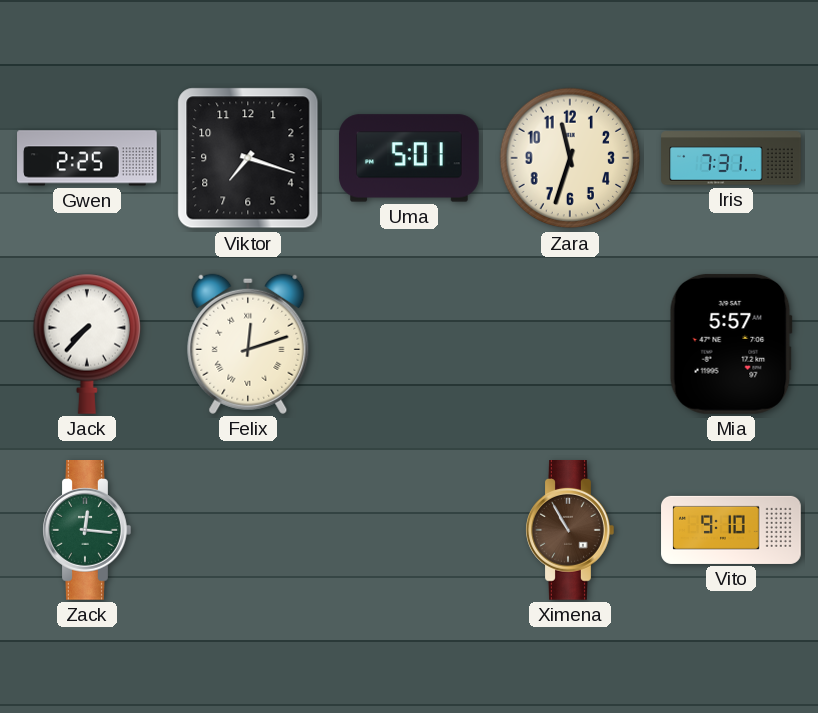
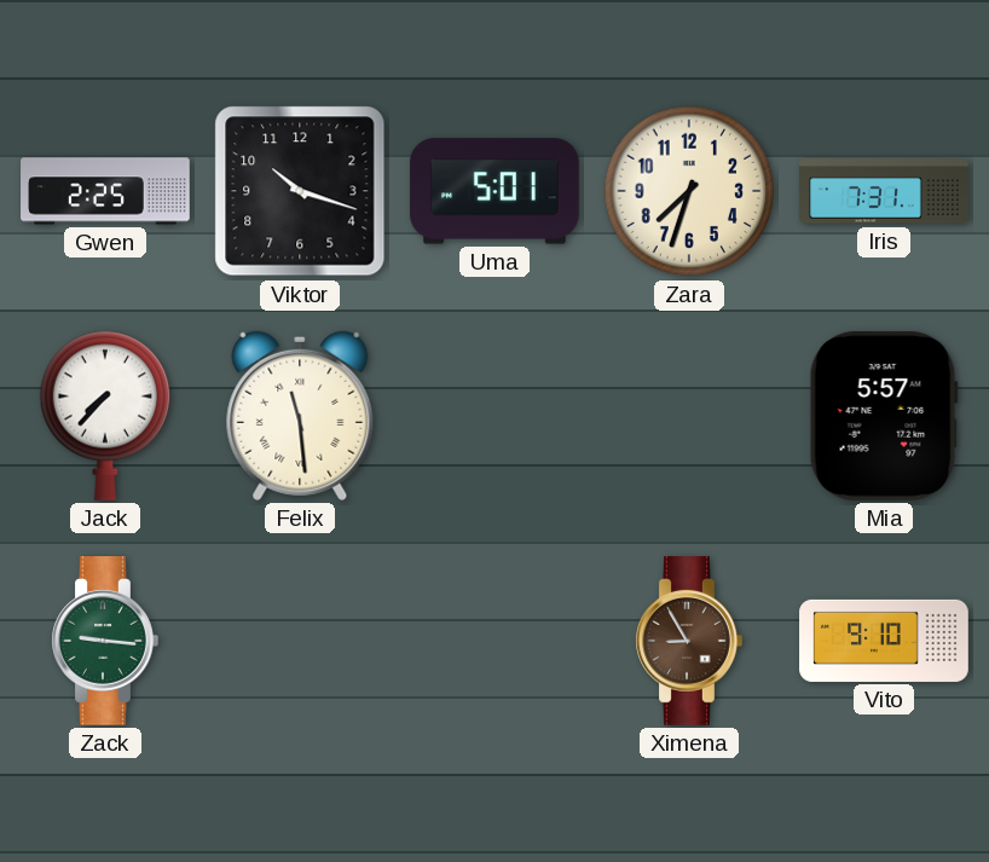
Viktor: 7:18 -> 10:18
Zara: 11:33 -> 7:33
Felix: 12:12 -> 11:29
Zack: 12:16 -> 9:16
Ximena: 10:55 -> 8:55
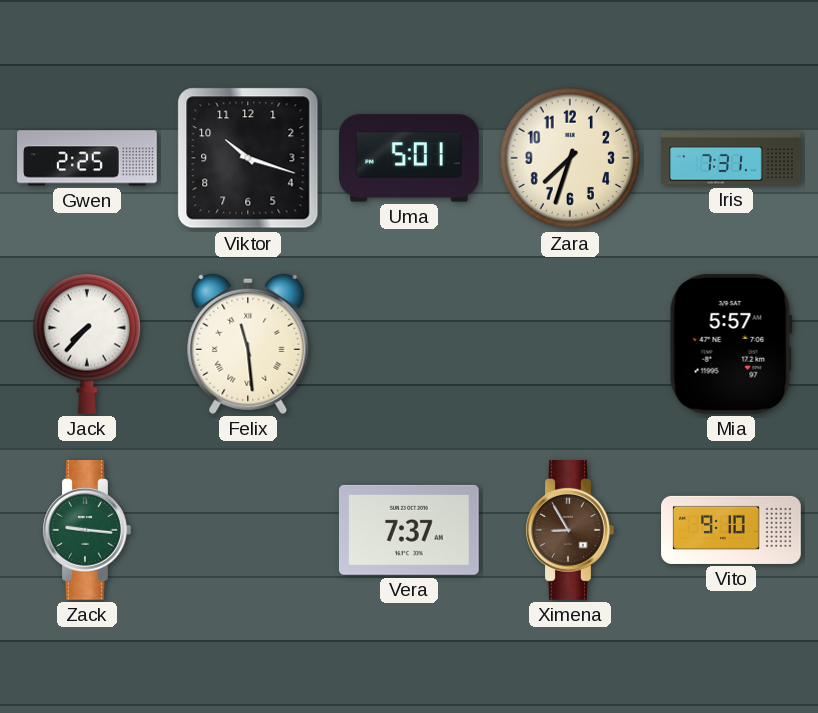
Vera: none -> 7:37
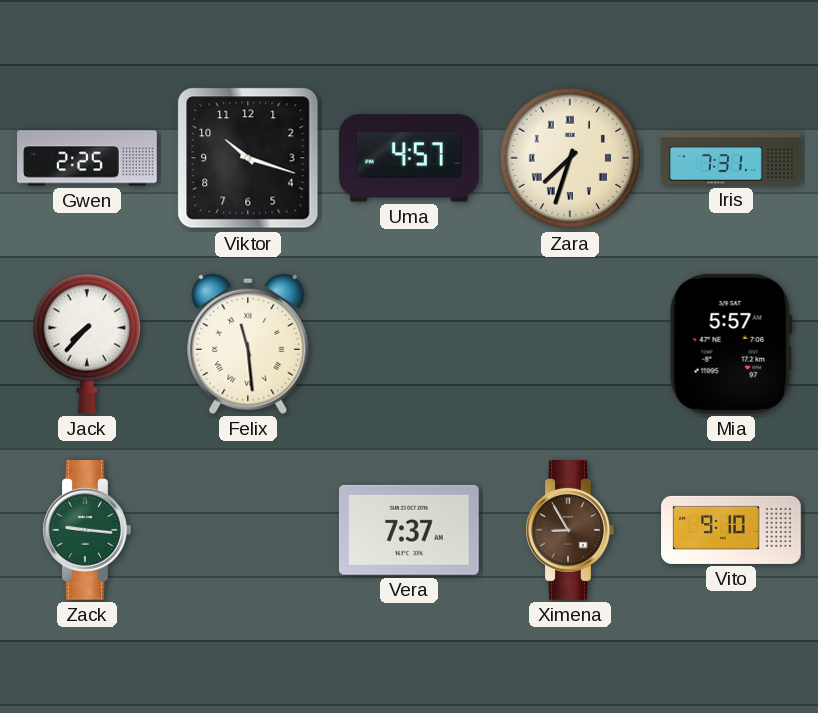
Uma: 5:01 -> 4:57
Zara numerals: Arabic -> Roman
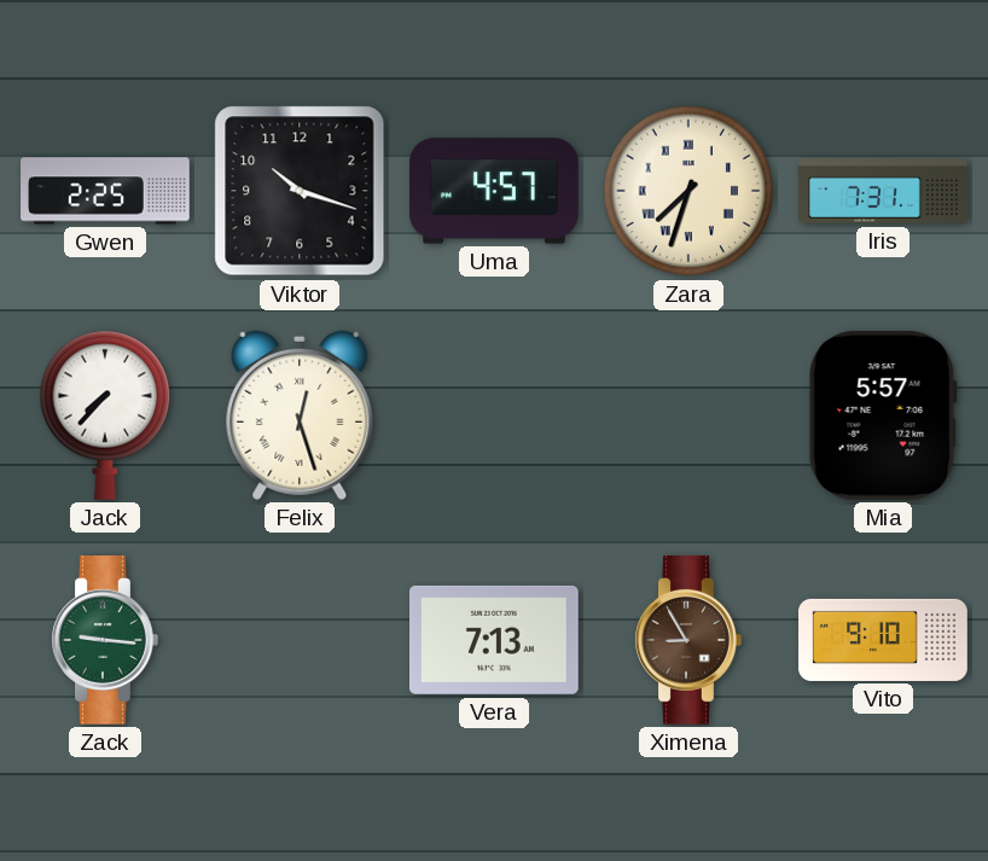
Felix: 11:29 -> 12:27
Vera: 7:37 -> 7:13
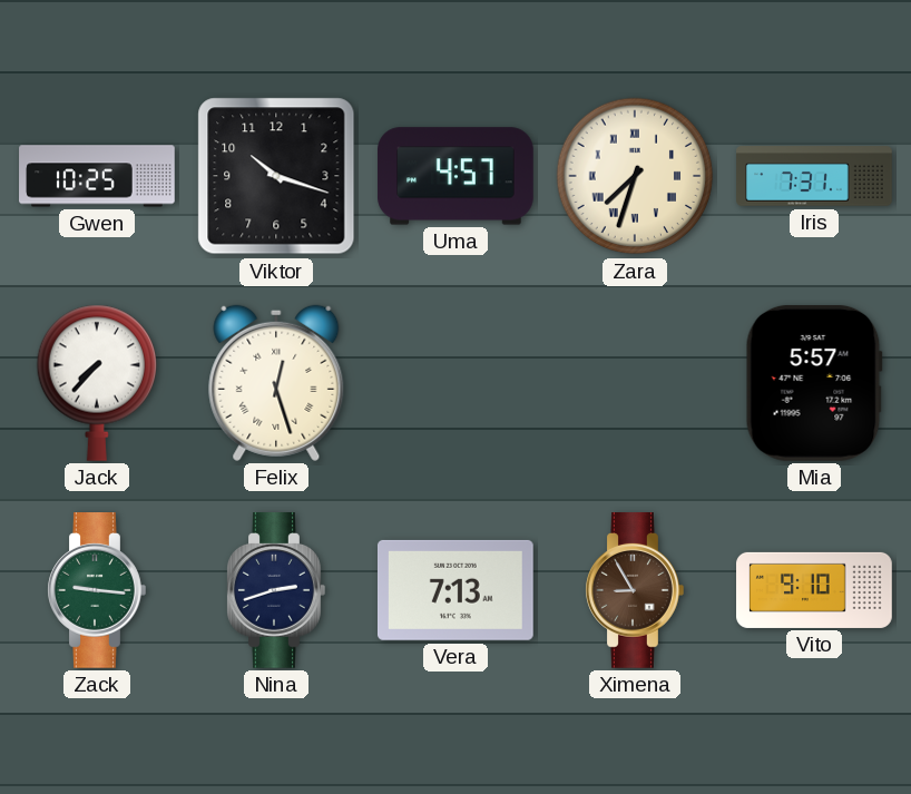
Gwen: 2:25 -> 10:25
Nina: none -> 2:42
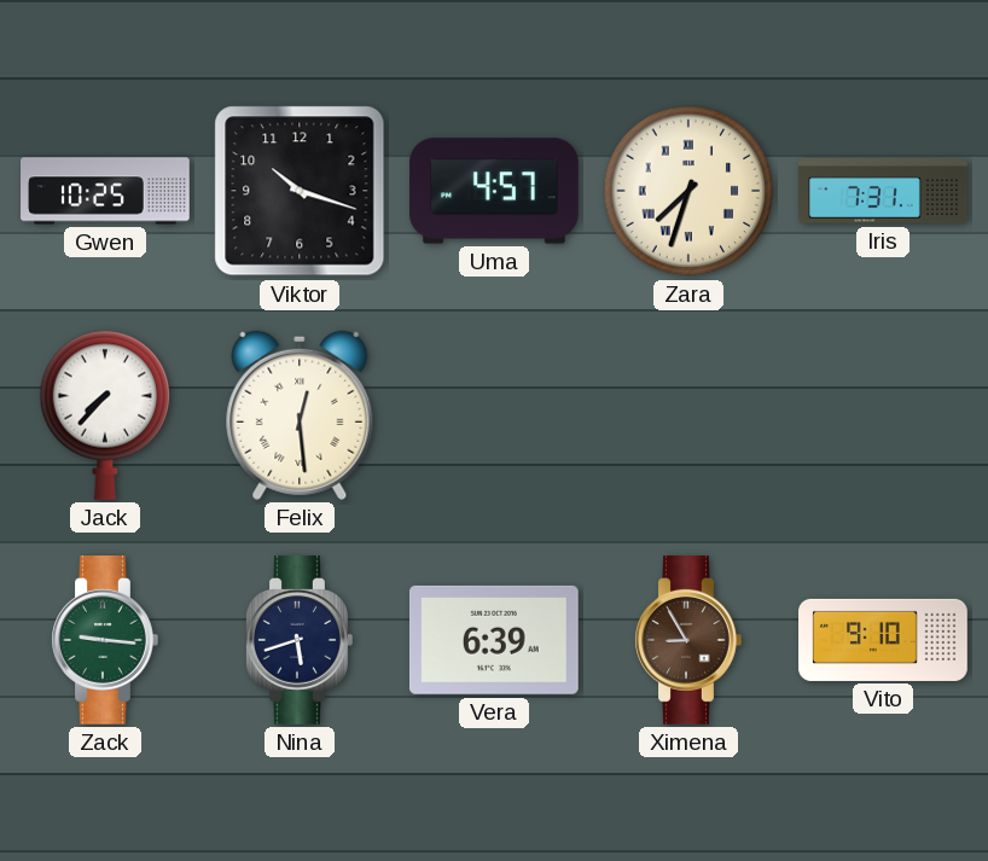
Felix: 12:27 -> 12:29
Mia: 5:57 -> none
Nina: 2:42 -> 5:42
Vera: 7:13 -> 6:39
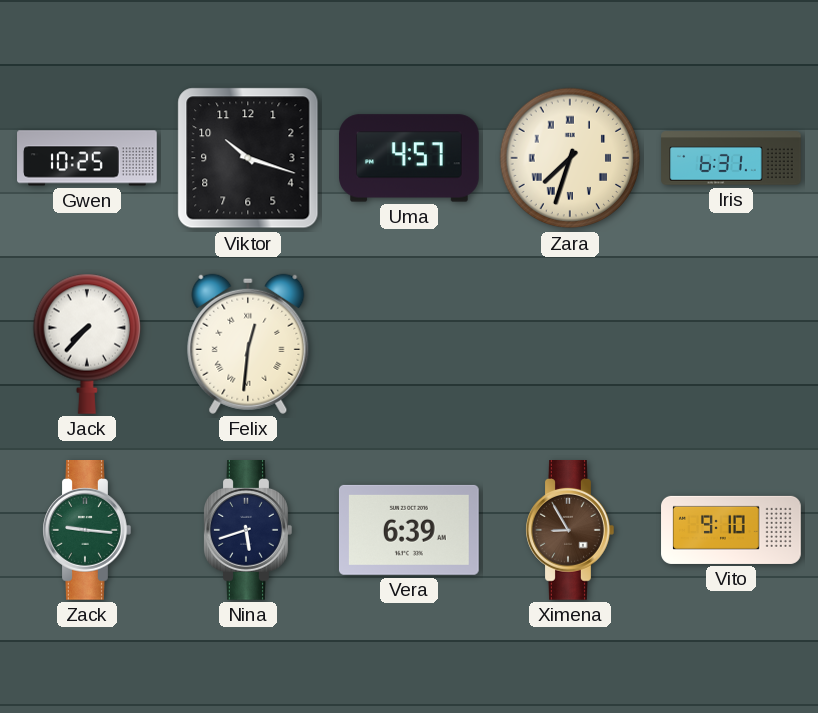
Iris: 7:31 -> 6:31
Felix: 12:29 -> 12:31
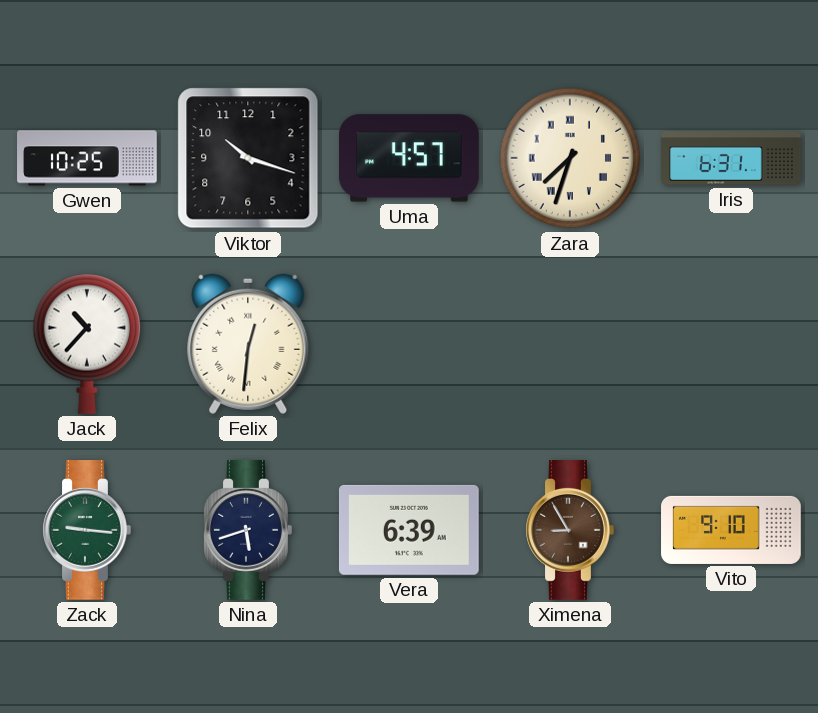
Jack: 7:37 -> 10:37
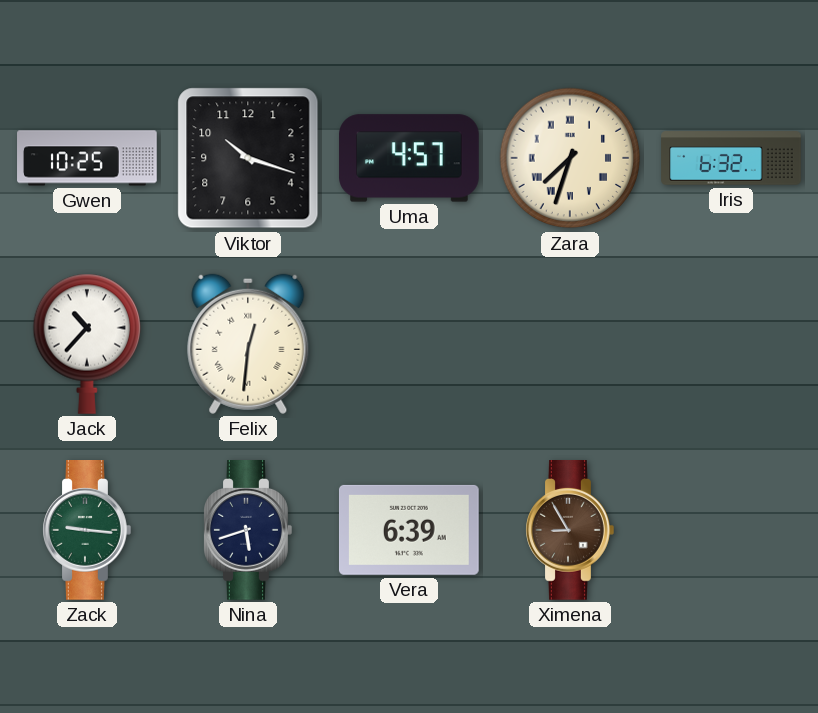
Iris: 6:31 -> 6:32
Vito: 9:10 -> none
